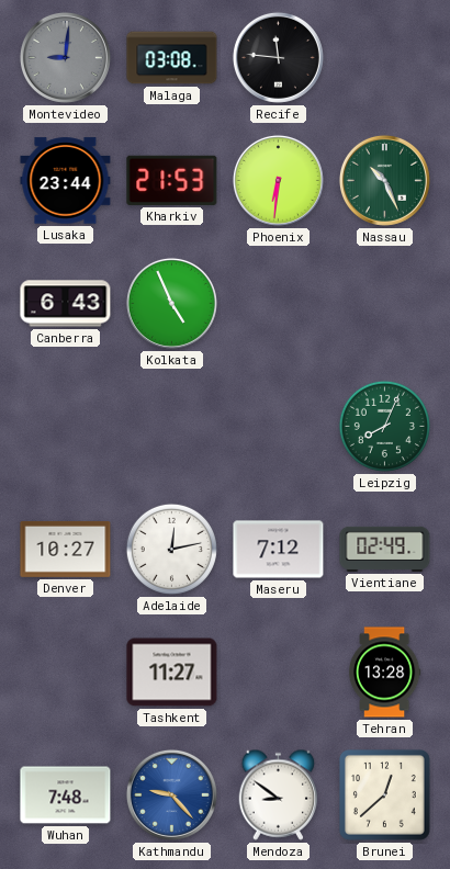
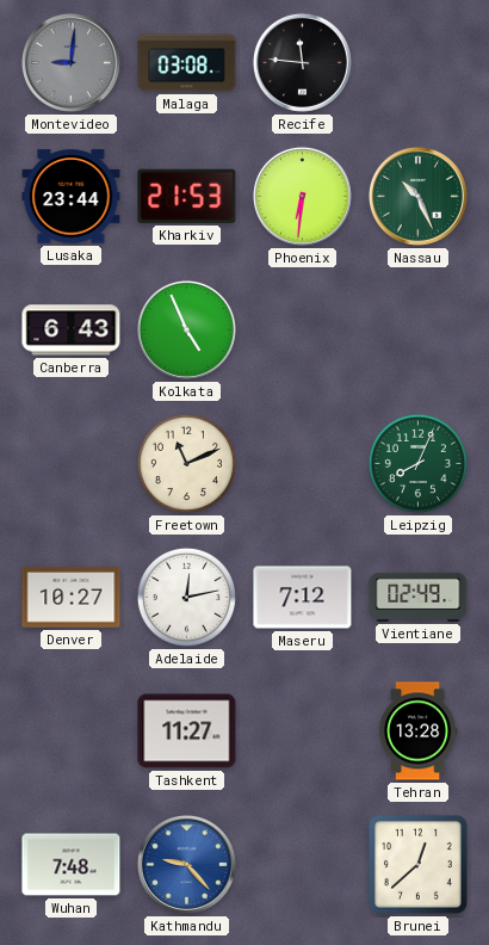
Freetown: none -> 11:11
Mendoza: 8:51 -> none
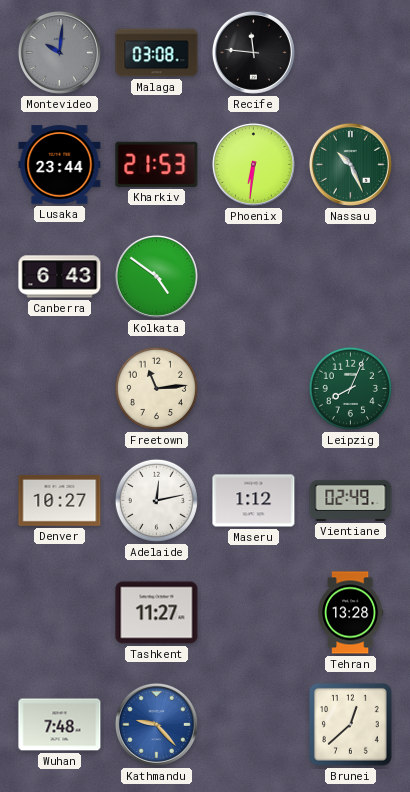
Montevideo: 9:01 -> 10:01
Kolkata: 4:56 -> 4:51
Freetown: 11:11 -> 11:14
Maseru: 7:12 -> 1:12
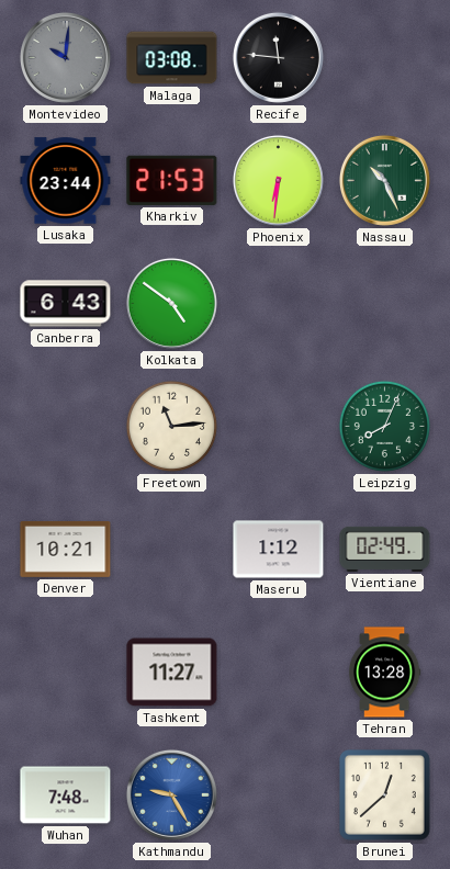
Denver: 10:27 -> 10:21
Adelaide: 12:13 -> none
Kathmandu: 9:23 -> 9:25
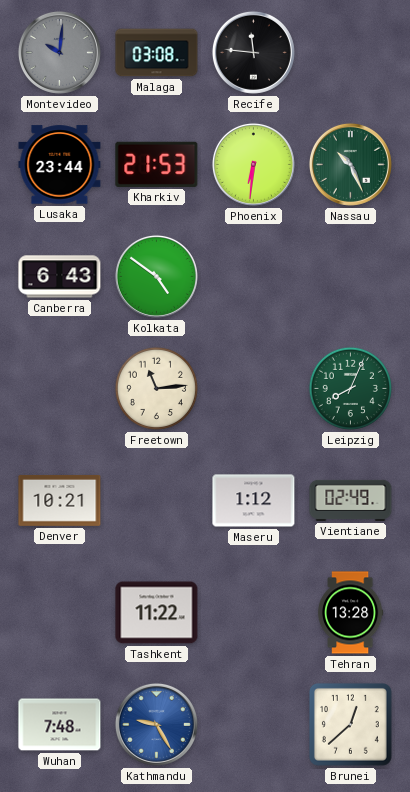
Tashkent: 11:27 -> 11:22
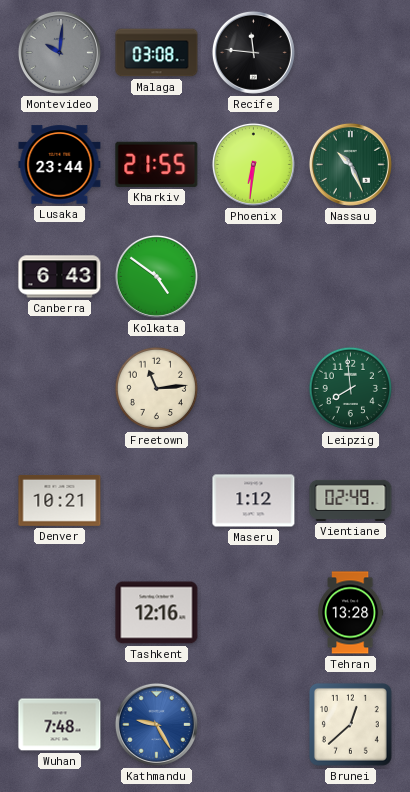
Kharkiv: 21:53 -> 21:55
Leipzig: 8:04 -> 7:59
Tashkent: 11:22 -> 12:16
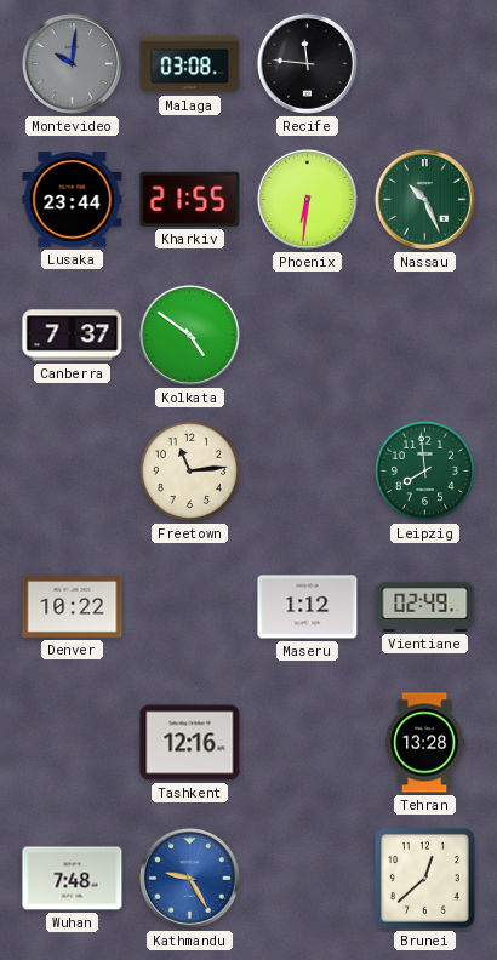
Canberra: 6:43 -> 7:37
Denver: 10:21 -> 10:22
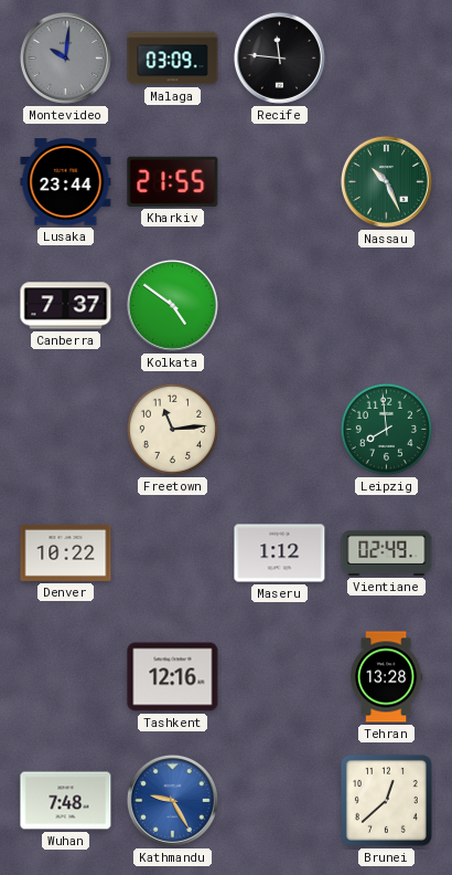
Malaga: 03:08 -> 03:09
Phoenix: 6:31 -> none
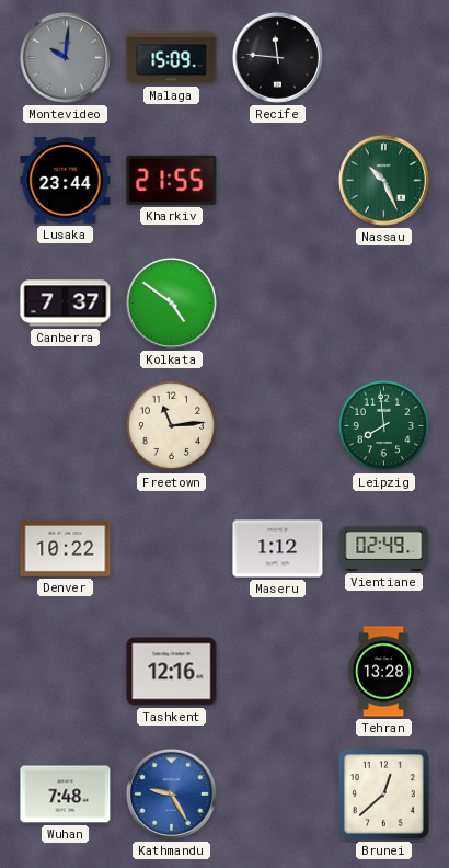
Malaga: 03:09 -> 15:09
